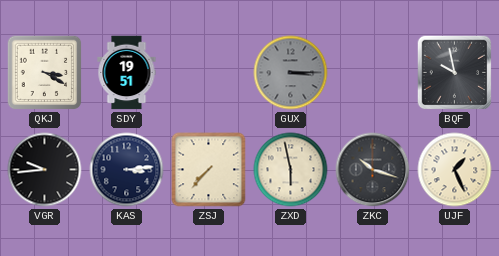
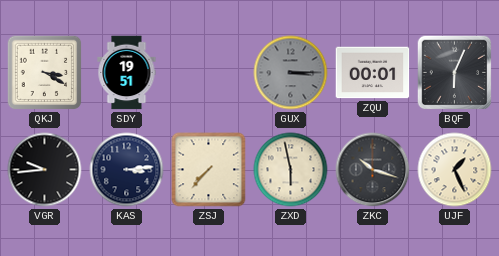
ZQU: none -> 00:01
BQF: 9:58 -> 6:04
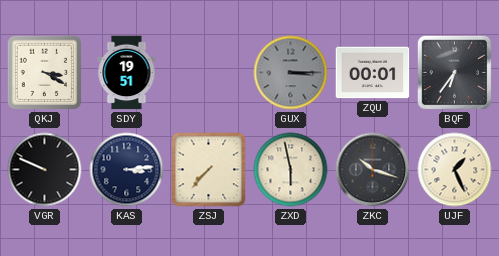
BQF: 6:04 -> 6:36
VGR: 9:44 -> 9:49
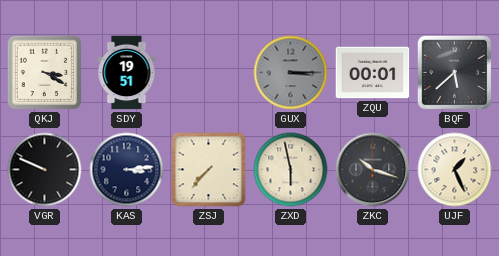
BQF: 6:36 -> 5:38
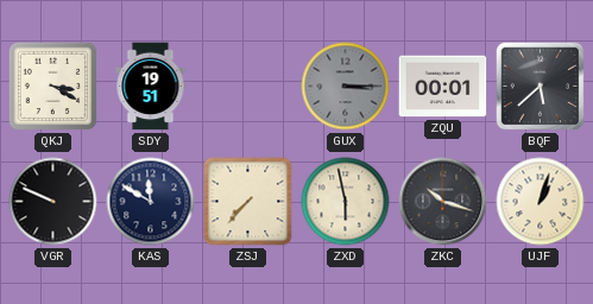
KAS: 3:14 -> 11:50
UJF: 1:26 -> 1:03
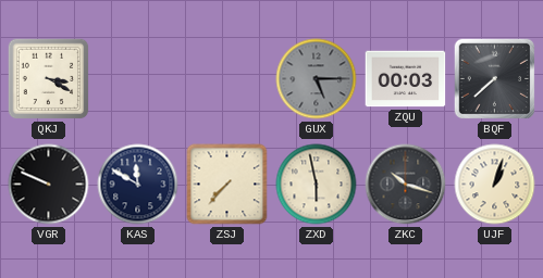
SDY: 19:51 -> none
GUX: 3:15 -> 5:15
ZQU: 00:01 -> 00:03
BQF: 5:38 -> 7:38
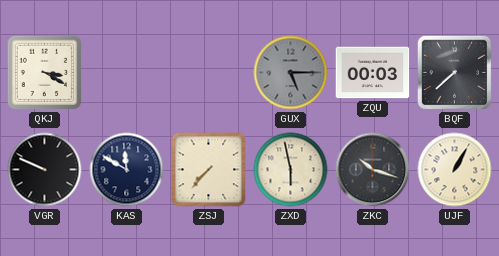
UJF: 1:03 -> 1:05
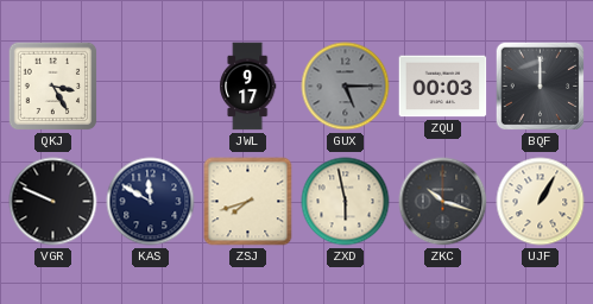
QKJ: 3:20 -> 3:25
JWL: none -> 9:17
BQF: 7:38 -> 12:00
ZSJ: 7:37 -> 7:42
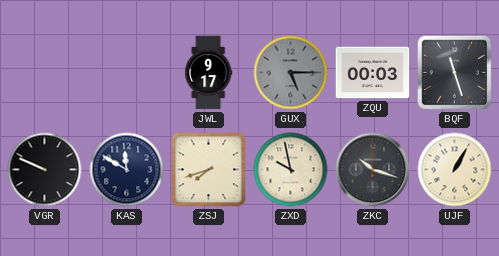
QKJ: 3:25 -> none
BQF: 12:00 -> 11:27
ZXD: 5:58 -> 9:58
